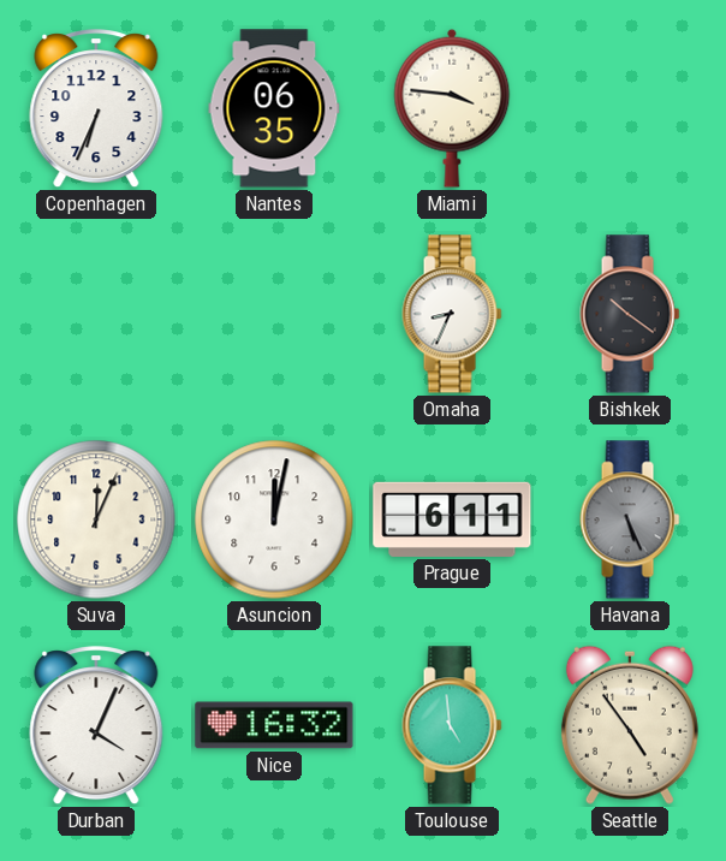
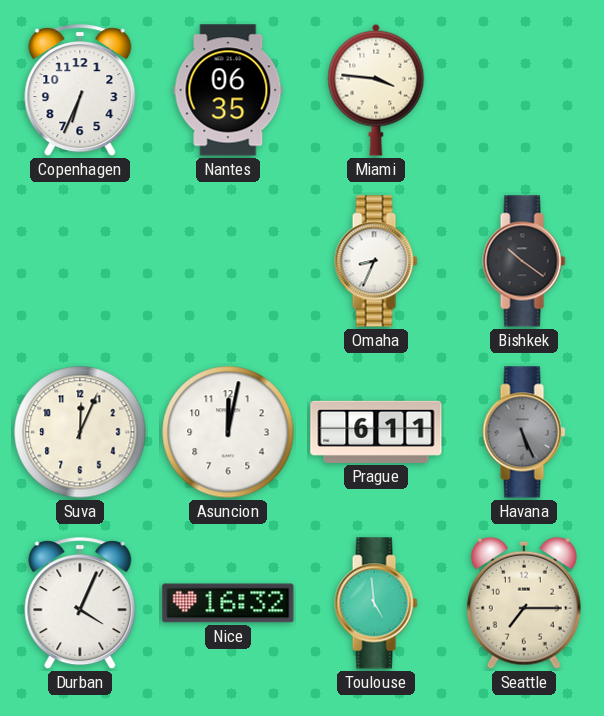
Seattle: 4:54 -> 7:15
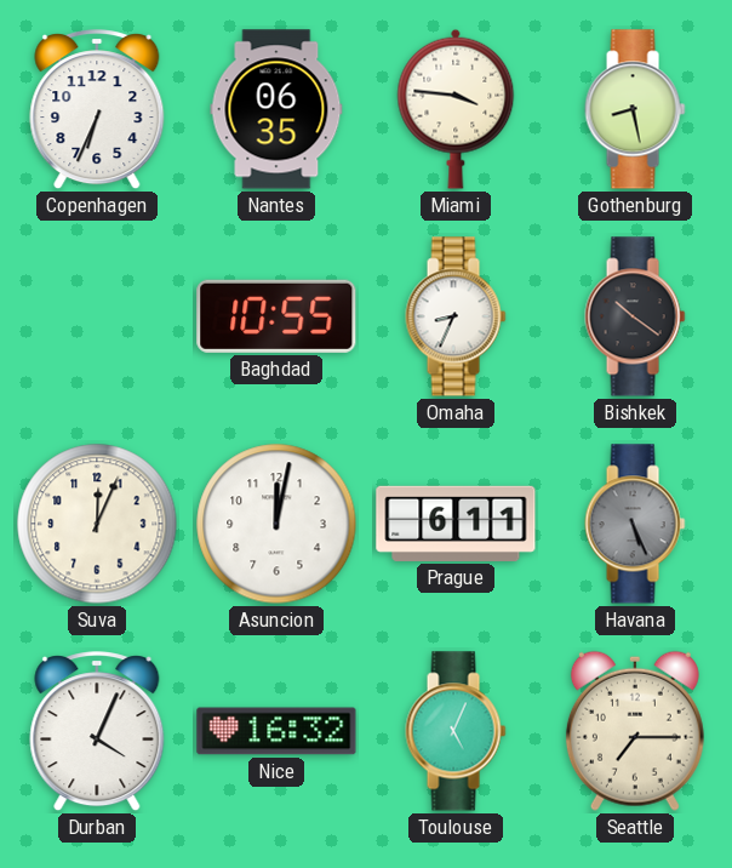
Gothenburg: none -> 8:28
Baghdad: none -> 10:55
Toulouse: 4:59 -> 5:04
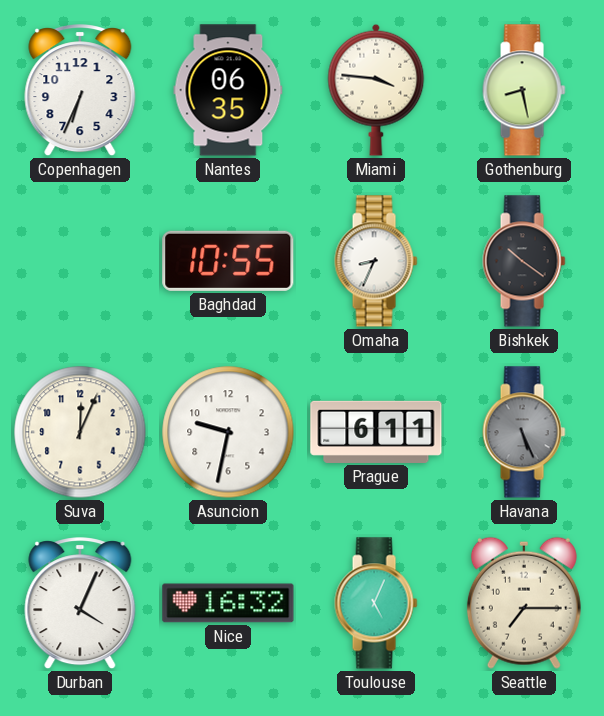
Asuncion: 12:02 -> 9:32
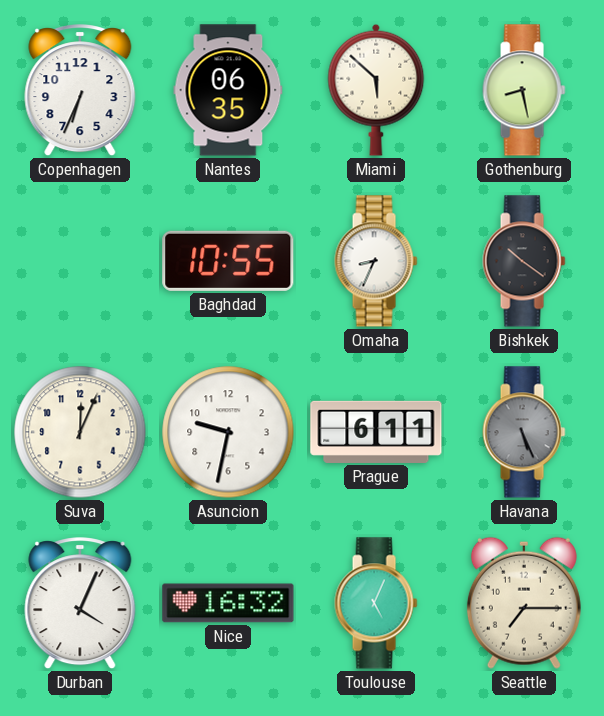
Miami: 3:46 -> 5:52
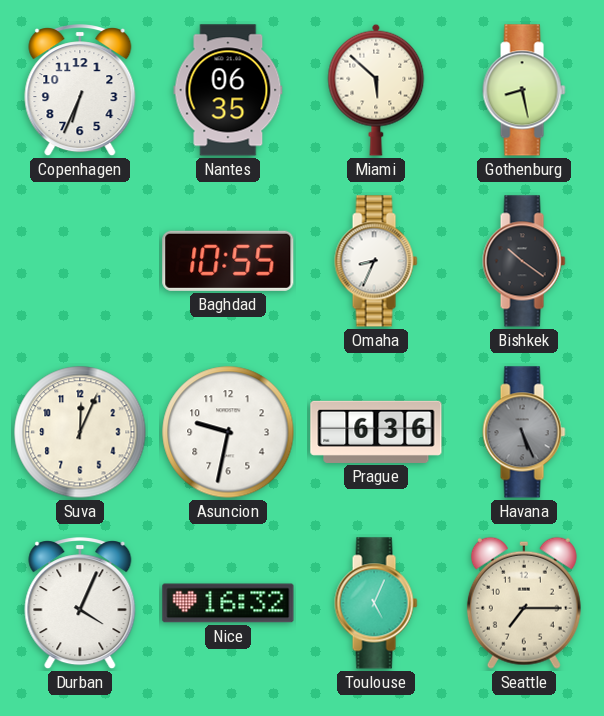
Prague: 6:11 -> 6:36
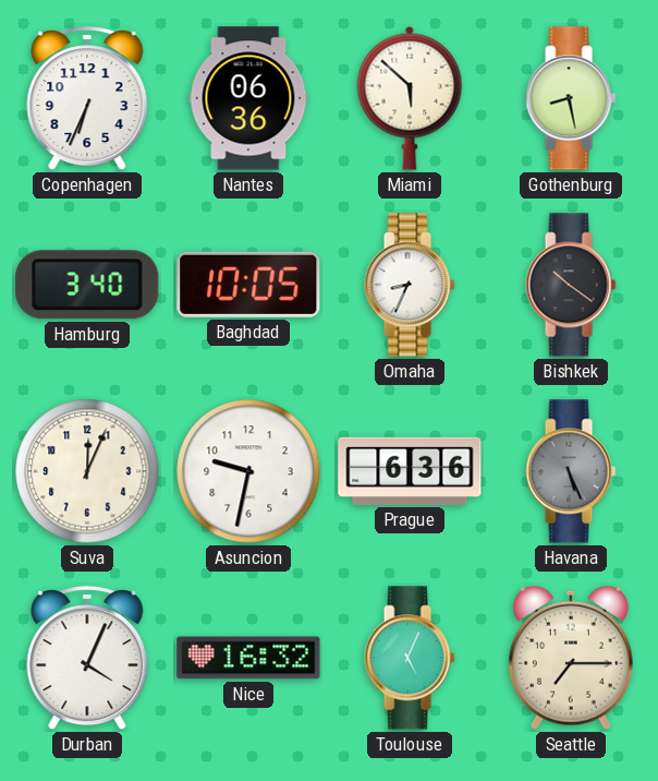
Nantes: 06:35 -> 06:36
Hamburg: none -> 3:40
Baghdad: 10:55 -> 10:05
